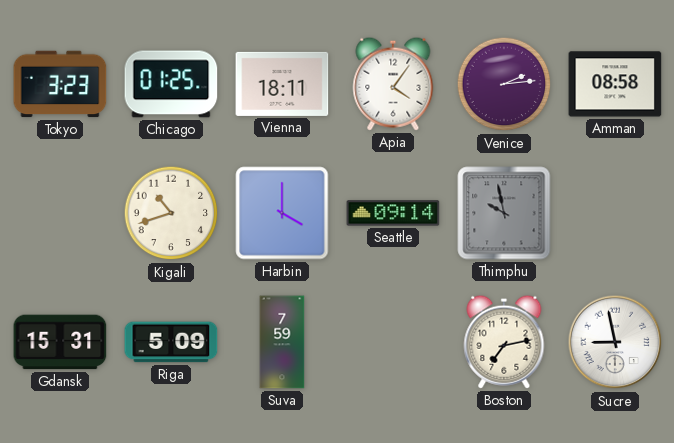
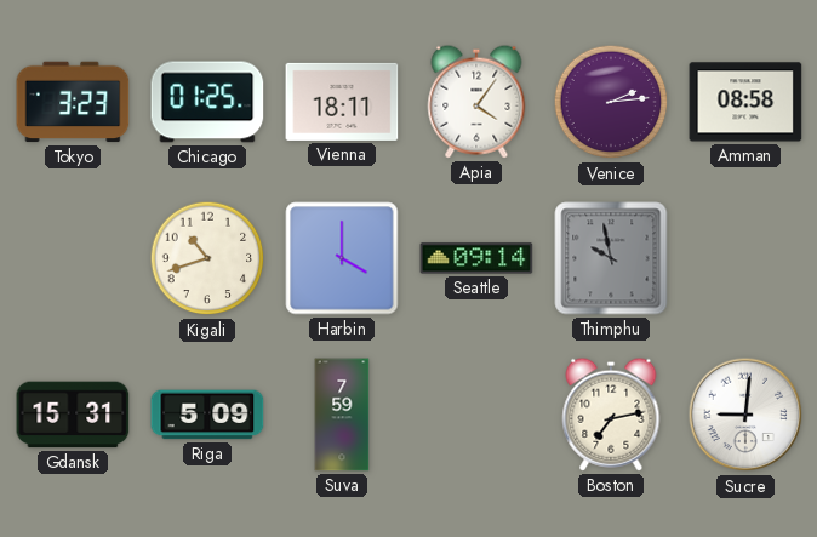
Sucre: 8:58 -> 9:01
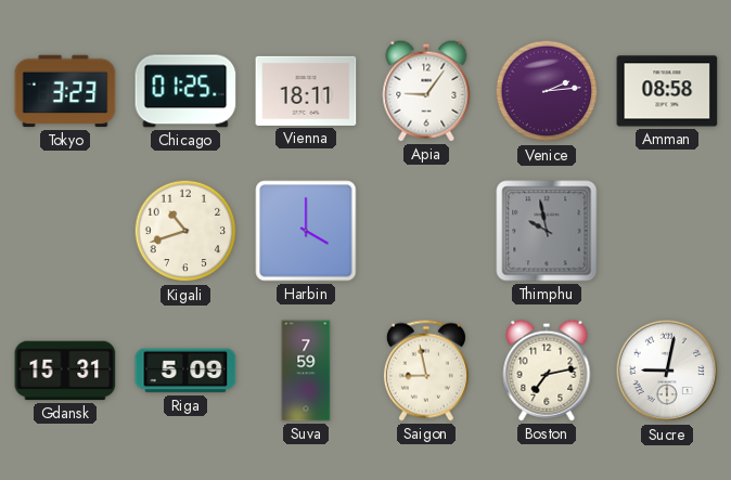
Apia: 4:06 -> 9:06
Seattle: 09:14 -> none
Saigon: none -> 8:58
Sucre: 9:01 -> 9:02
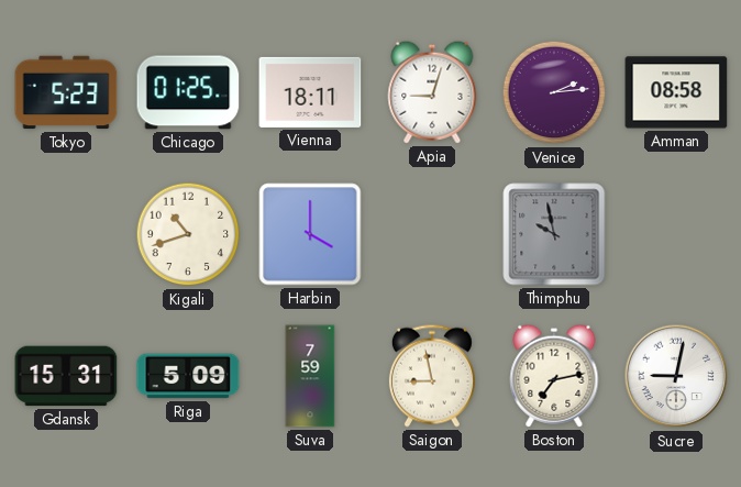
Tokyo: 3:23 -> 5:23
Apia: 9:06 -> 9:03
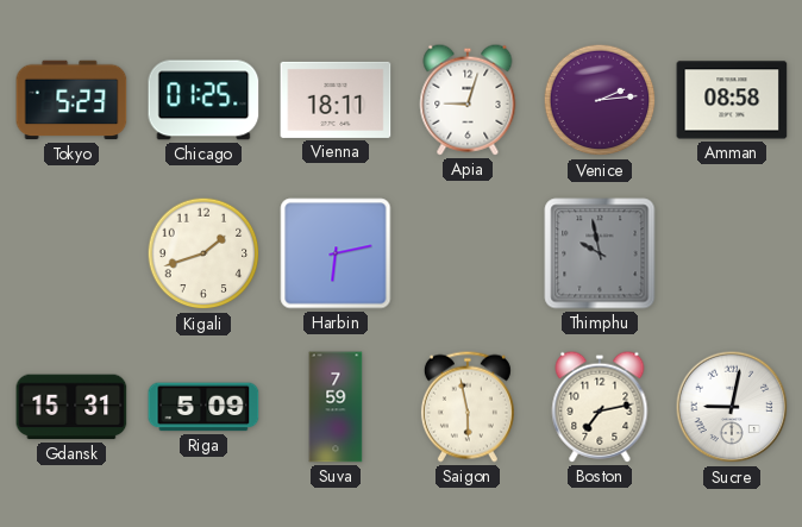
Kigali: 10:42 -> 1:42
Harbin: 4:00 -> 6:13
Saigon: 8:58 -> 5:58
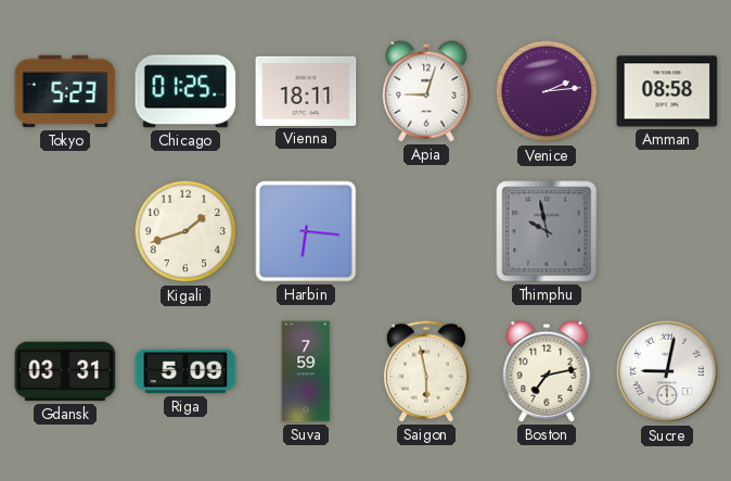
Harbin: 6:13 -> 6:16
Gdansk: 15:31 -> 03:31
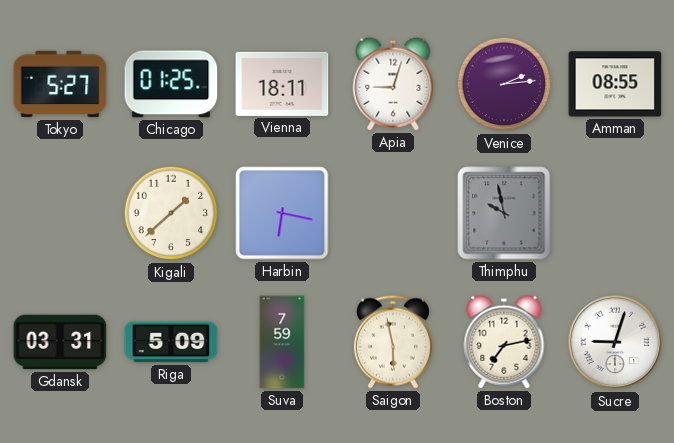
Tokyo: 5:23 -> 5:27
Amman: 08:58 -> 08:55
Kigali: 1:42 -> 1:38
Harbin: 6:16 -> 6:17
Sucre: 9:02 -> 9:03
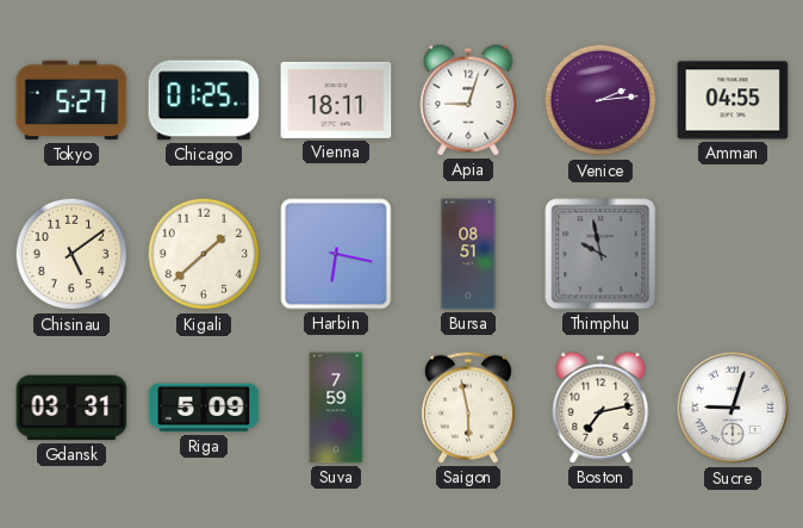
Amman: 08:55 -> 04:55
Chisinau: none -> 5:09
Bursa: none -> 08:51
